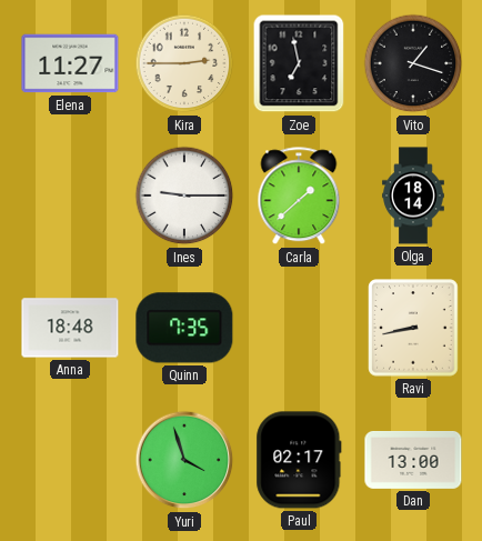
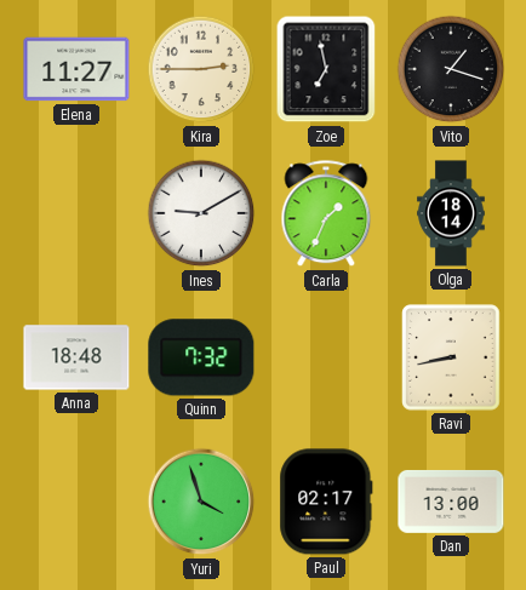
Ines: 9:15 -> 9:10
Carla: 1:38 -> 1:34
Quinn: 7:35 -> 7:32
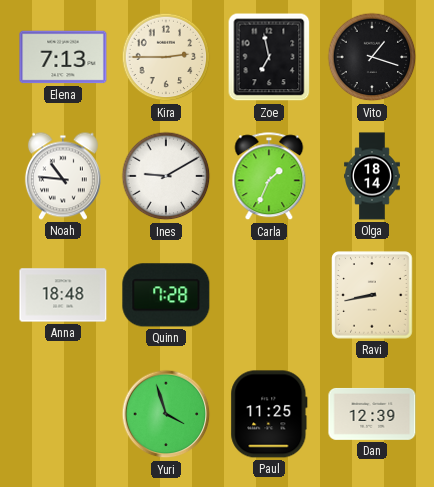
Elena: 11:27 -> 7:13
Noah: none -> 10:46
Quinn: 7:32 -> 7:28
Paul: 02:17 -> 11:25
Dan: 13:00 -> 12:39
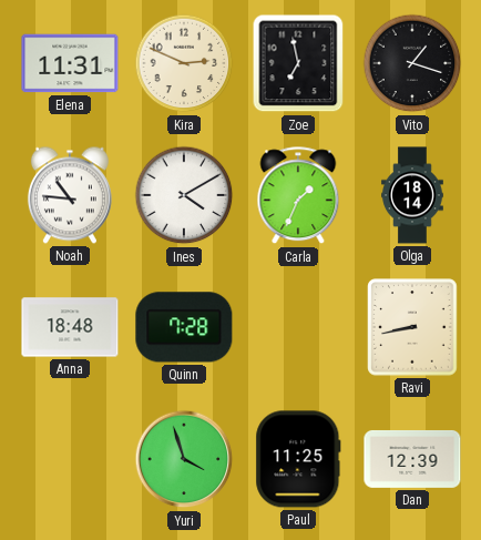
Elena: 7:13 -> 11:31
Kira: 2:45 -> 2:49
Ines: 9:10 -> 4:10
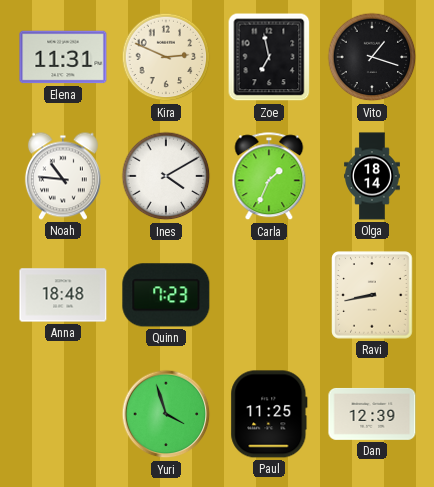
Quinn: 7:28 -> 7:23
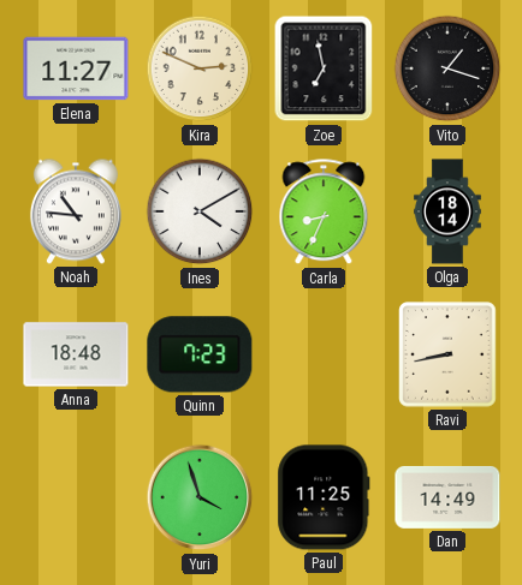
Elena: 11:31 -> 11:27
Carla: 1:34 -> 8:34
Dan: 12:39 -> 14:49
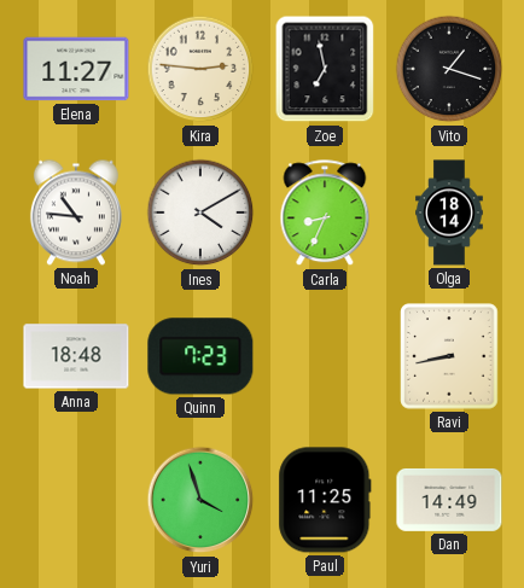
Kira: 2:49 -> 2:46
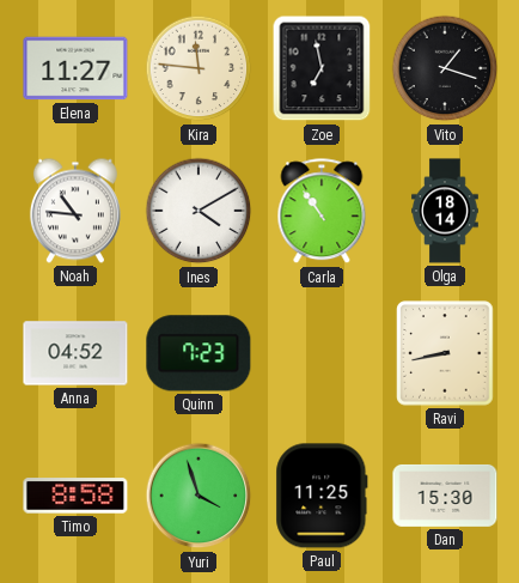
Kira: 2:46 -> 11:46
Carla: 8:34 -> 10:54
Anna: 18:48 -> 04:52
Timo: none -> 8:58
Dan: 14:49 -> 15:30
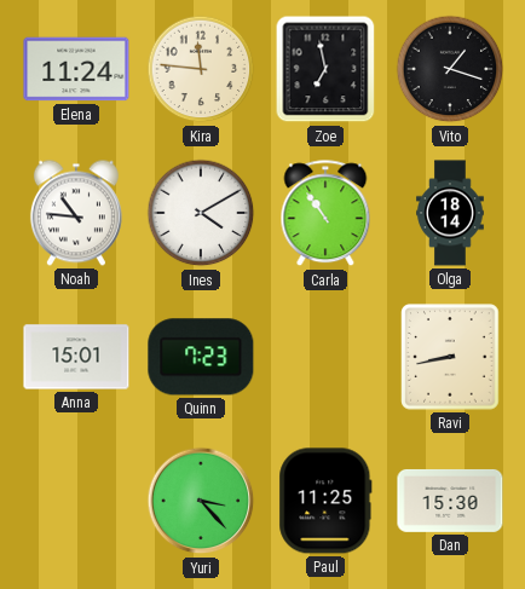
Elena: 11:27 -> 11:24
Anna: 04:52 -> 15:01
Timo: 8:58 -> none
Yuri: 3:57 -> 3:23
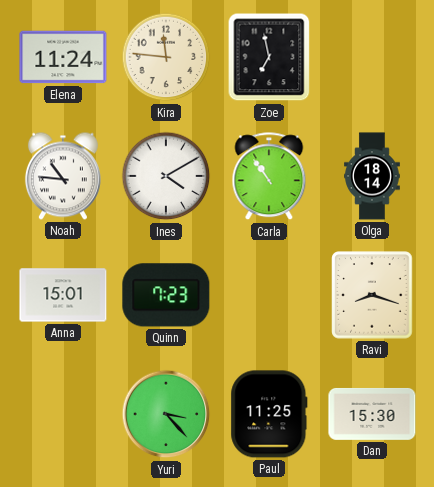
Vito: 1:18 -> none
Ravi: 8:43 -> 8:18
